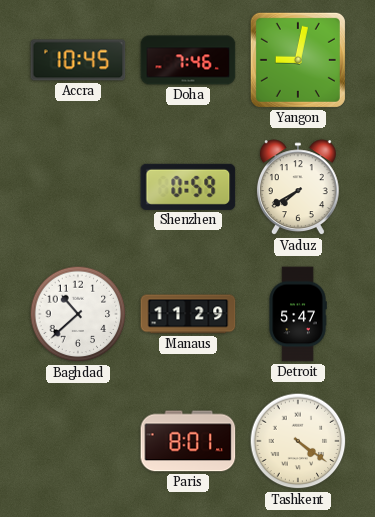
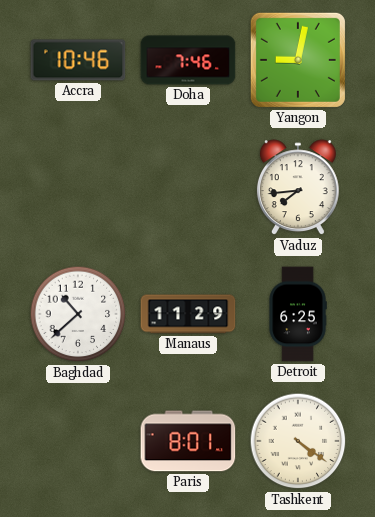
Accra: 10:45 -> 10:46
Shenzhen: 0:59 -> none
Vaduz: 7:40 -> 7:44
Detroit: 5:47 -> 6:25
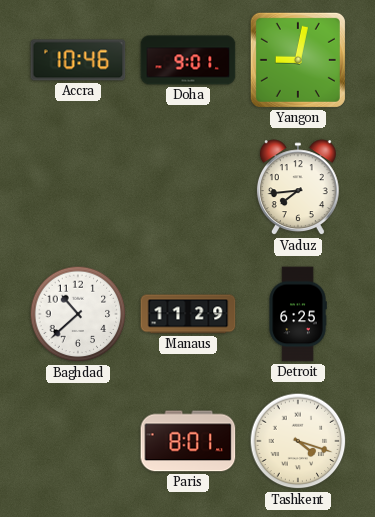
Doha: 7:46 -> 9:01
Tashkent: 4:21 -> 4:18
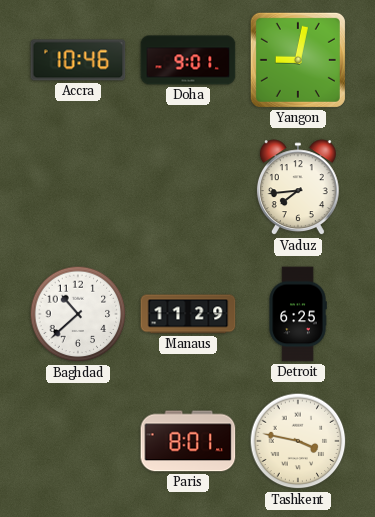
Tashkent: 4:18 -> 3:47
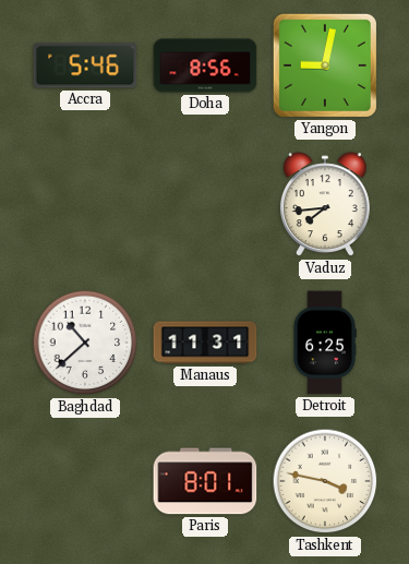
Accra: 10:46 -> 5:46
Doha: 9:01 -> 8:56
Manaus: 11:29 -> 11:31
